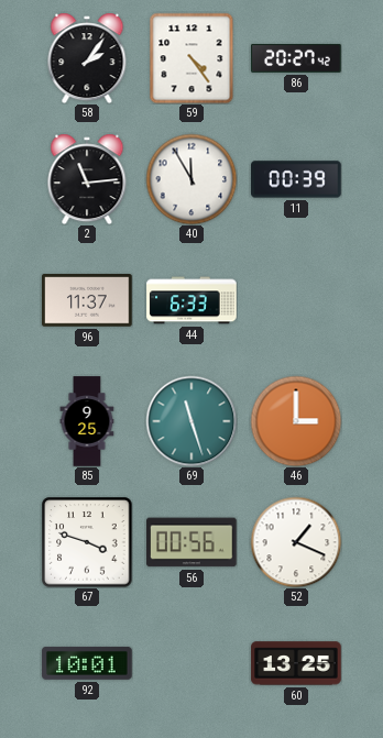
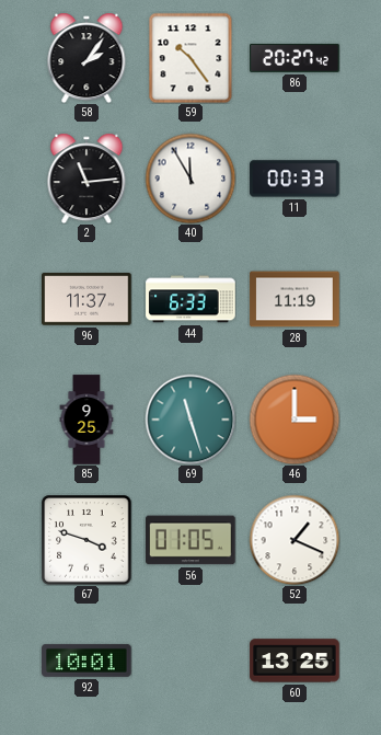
59: 4:24 -> 10:24
11: 00:39 -> 00:33
28: none -> 11:19
56: 00:56 -> 01:05
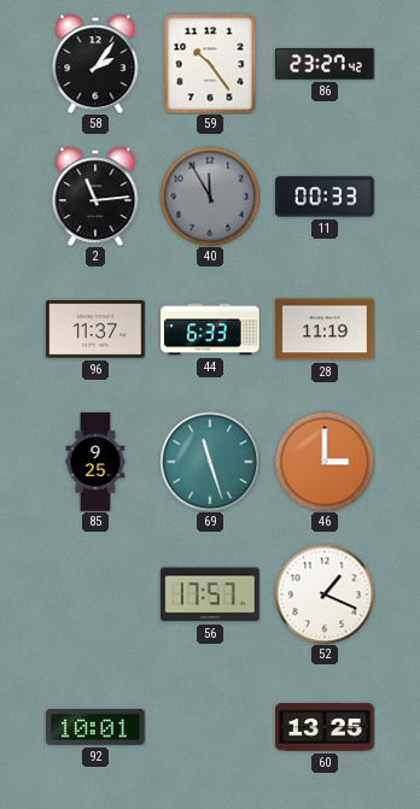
86: 20:27 -> 23:27
40 dial: white -> grey
67: 3:48 -> none
56: 01:05 -> 17:57
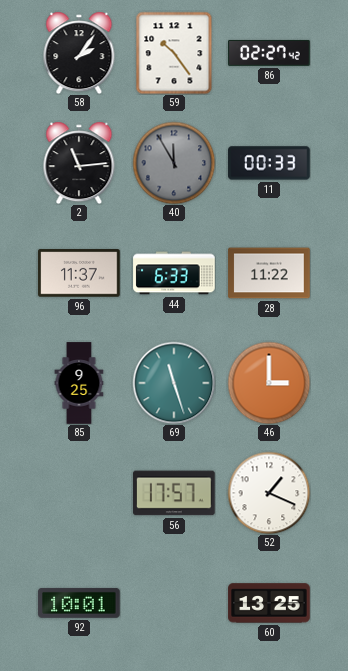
86: 23:27 -> 02:27
28: 11:19 -> 11:22
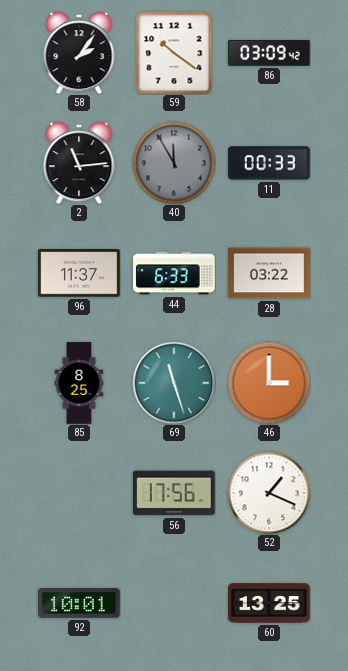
59: 10:24 -> 10:21
86: 02:27 -> 03:09
28: 11:22 -> 03:22
85: 9:25 -> 8:25
56: 17:57 -> 17:56
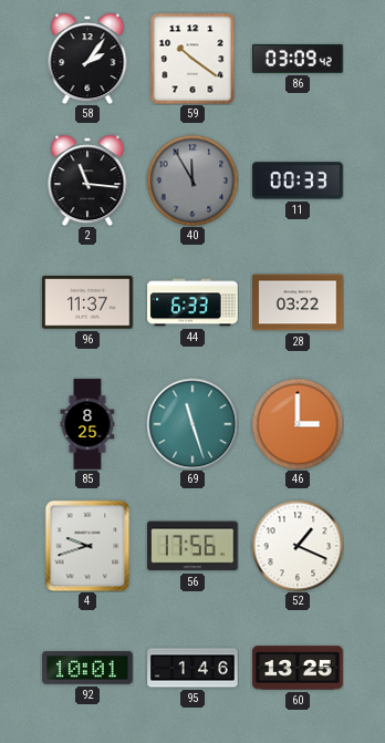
2: 11:14 -> 11:16
4: none -> 9:42
95: none -> 1:46
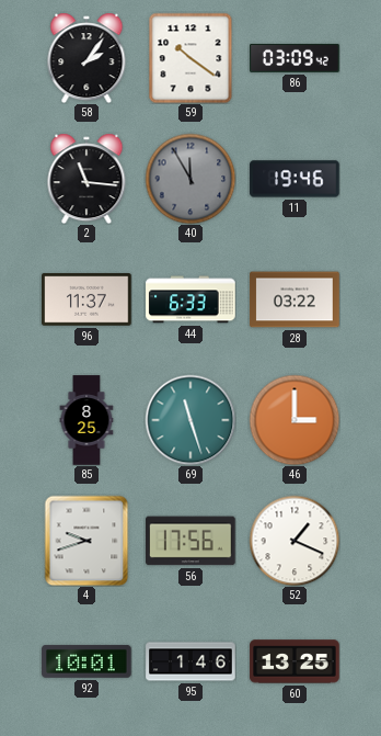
11: 00:33 -> 19:46
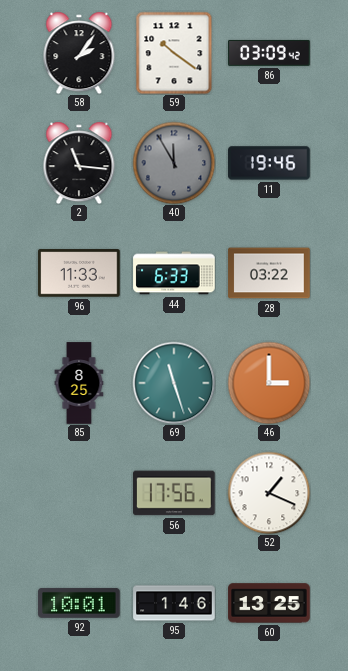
96: 11:37 -> 11:33
4: 9:42 -> none
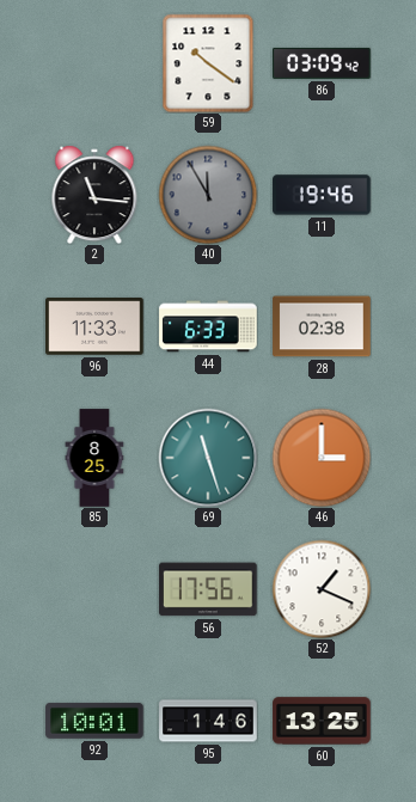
58: 2:06 -> none
28: 03:22 -> 02:38
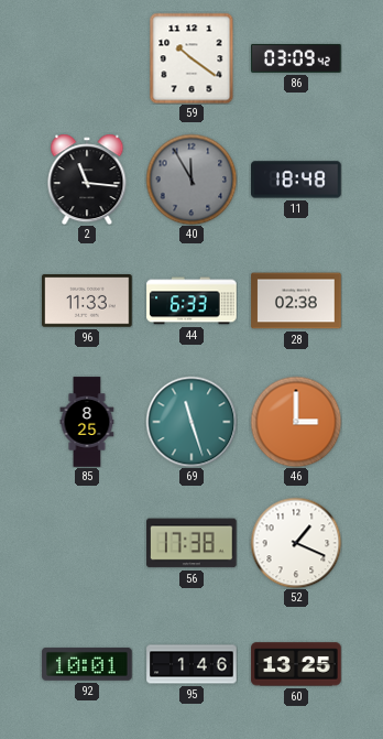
11: 19:46 -> 18:48
56: 17:56 -> 17:38
